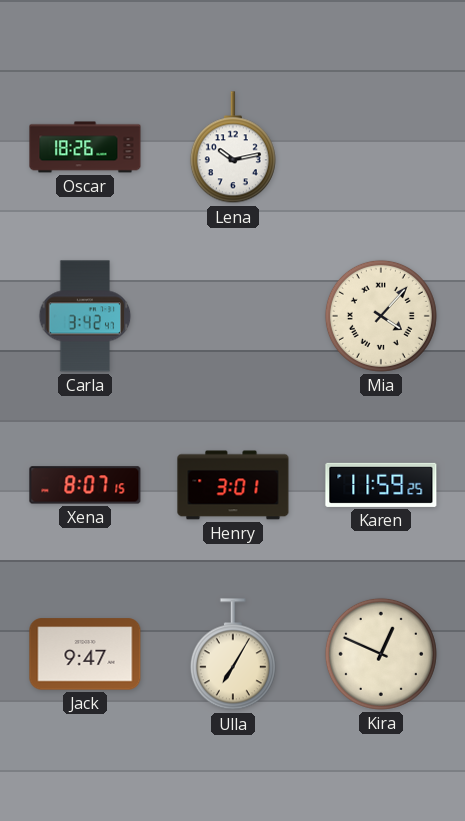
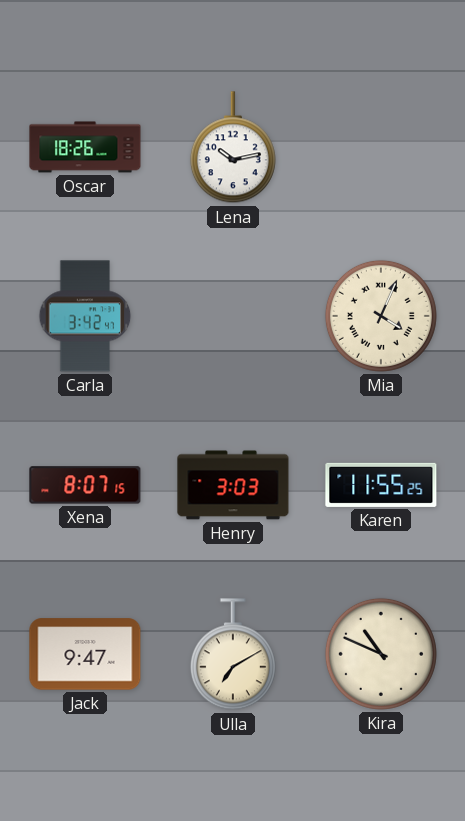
Mia: 4:07 -> 4:04
Henry: 3:01 -> 3:03
Karen: 11:59 -> 11:55
Ulla: 7:05 -> 7:10
Kira: 12:49 -> 10:49
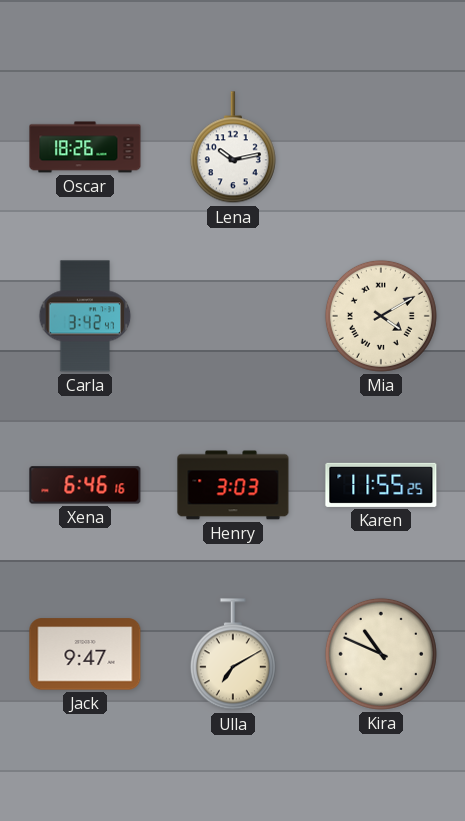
Mia: 4:04 -> 4:10
Xena: 8:07 -> 6:46
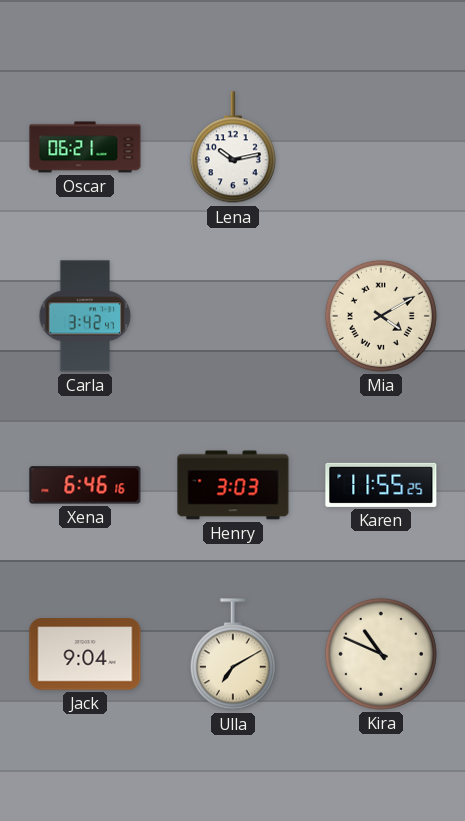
Oscar: 18:26 -> 06:21
Jack: 9:47 -> 9:04
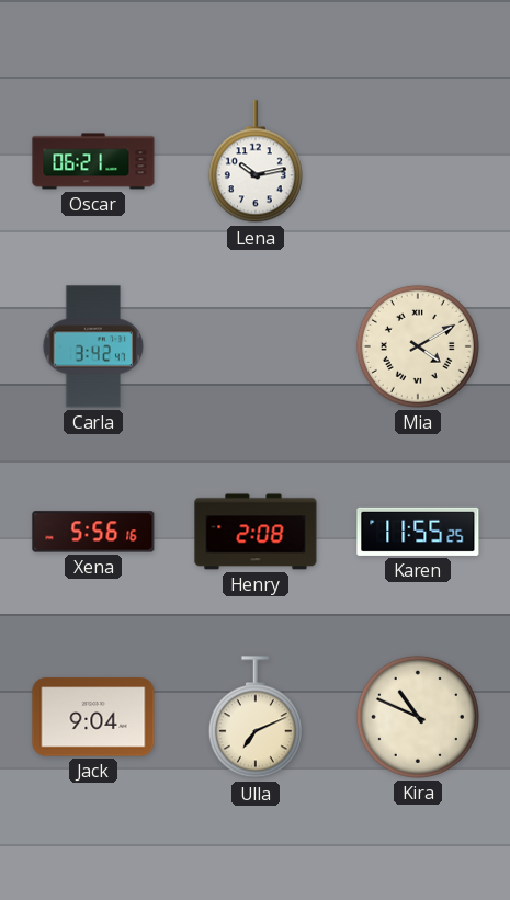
Xena: 6:46 -> 5:56
Henry: 3:03 -> 2:08
Ulla: 7:10 -> 7:11
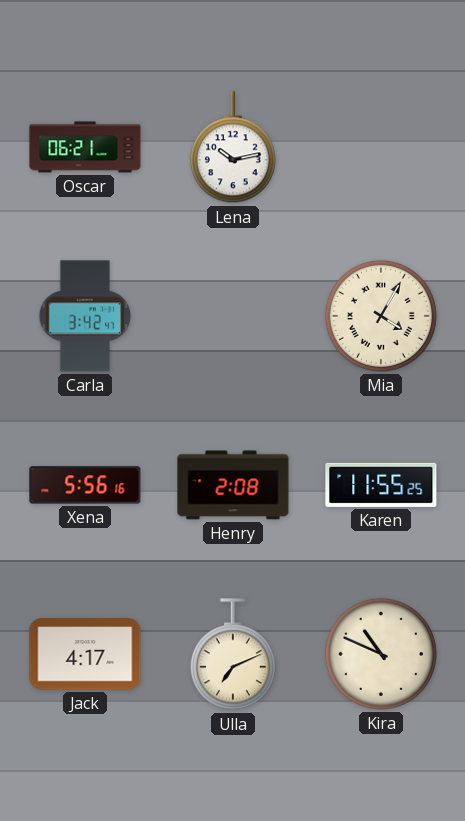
Mia: 4:10 -> 4:05
Jack: 9:04 -> 4:17
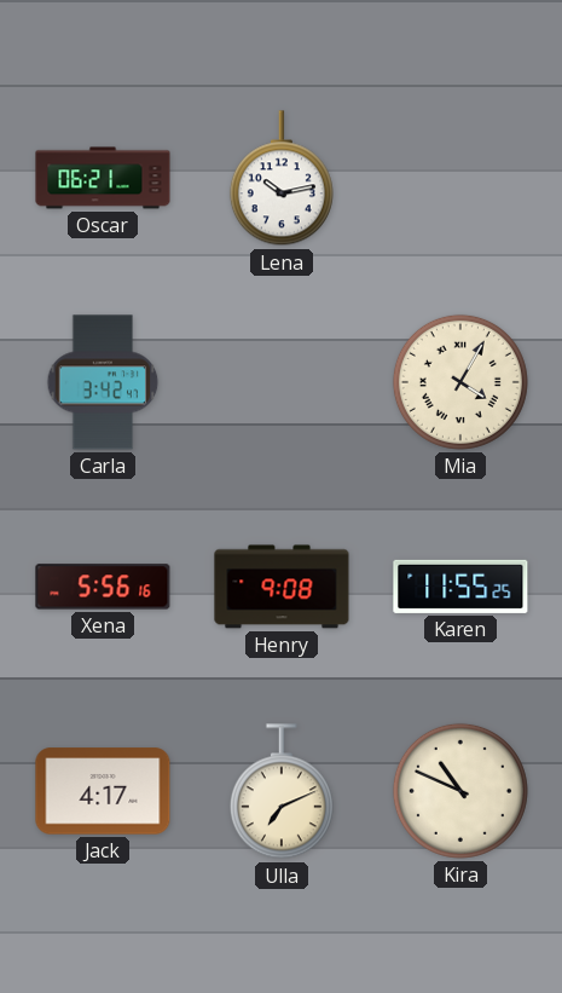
Henry: 2:08 -> 9:08
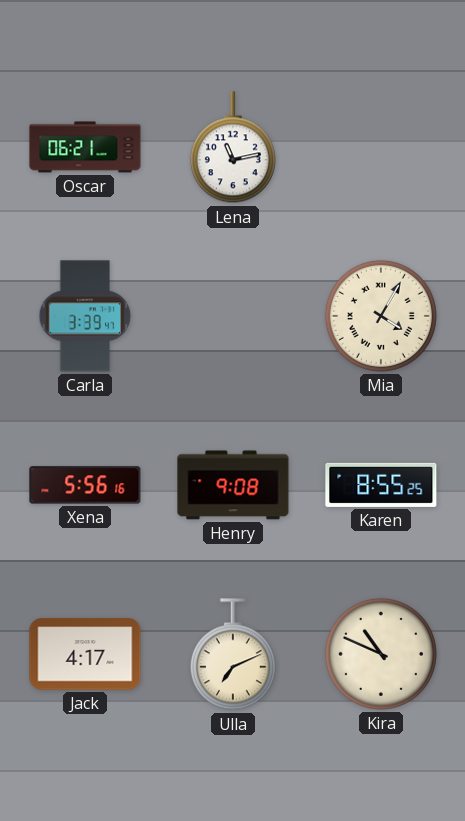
Lena: 10:13 -> 11:13
Carla: 3:42 -> 3:39
Karen: 11:55 -> 8:55
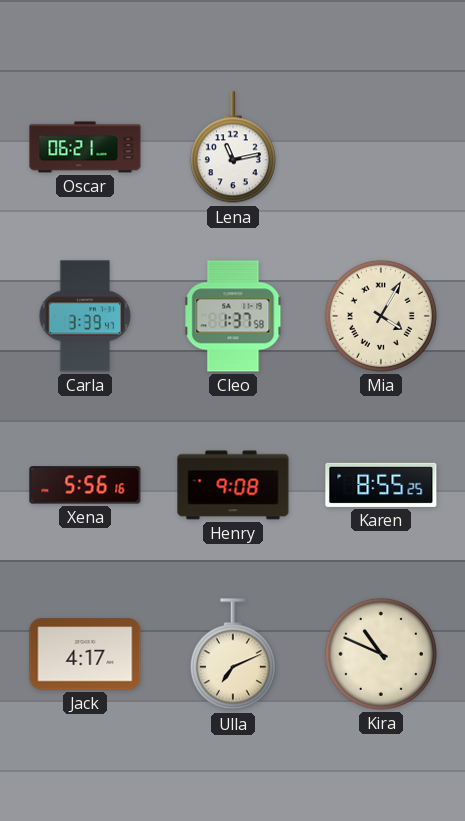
Cleo: none -> 1:37
